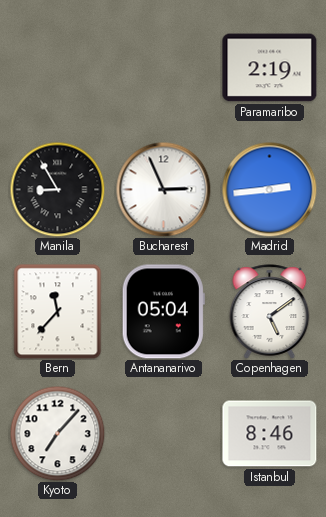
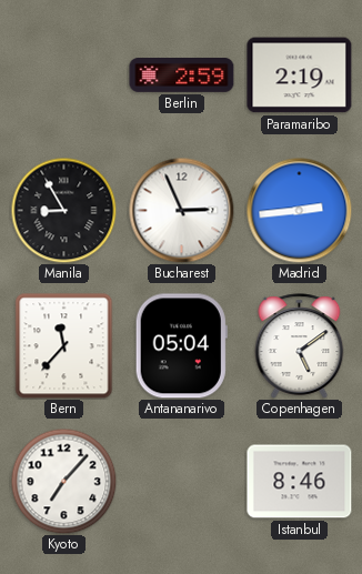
Berlin: none -> 2:59
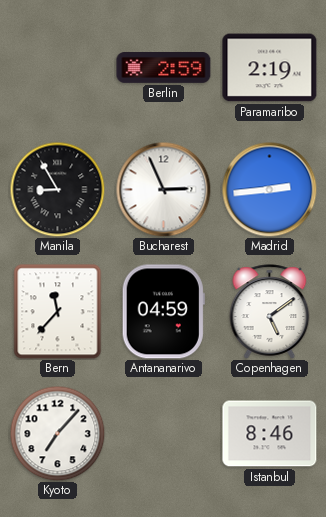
Antananarivo: 05:04 -> 04:59
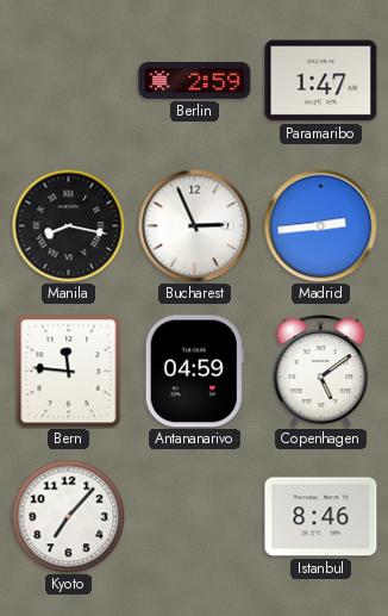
Paramaribo: 2:19 -> 1:47
Manila: 8:55 -> 8:17
Bern: 11:37 -> 11:46
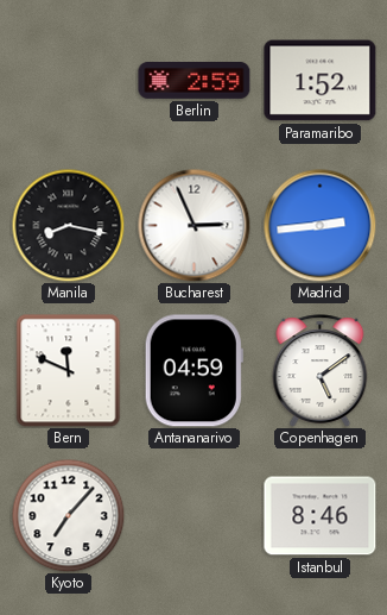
Paramaribo: 1:47 -> 1:52
Bern: 11:46 -> 11:49
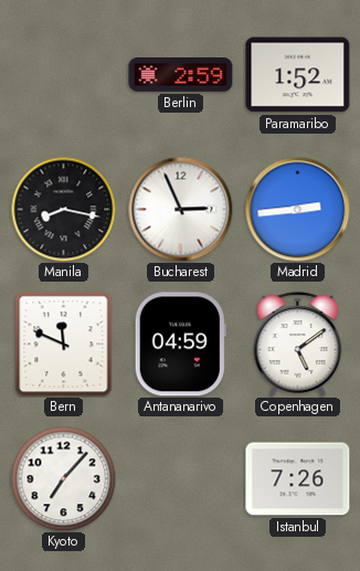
Istanbul: 8:46 -> 7:26
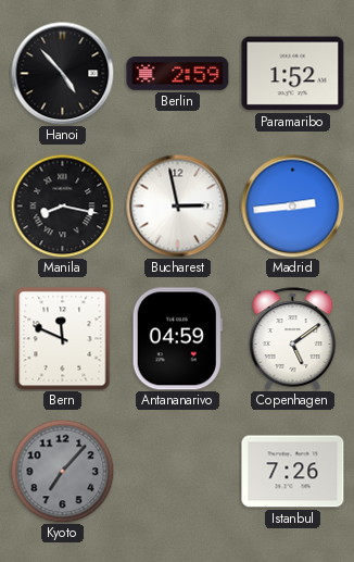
Hanoi: none -> 4:53
Bucharest: 2:56 -> 2:58
Kyoto dial: white -> grey
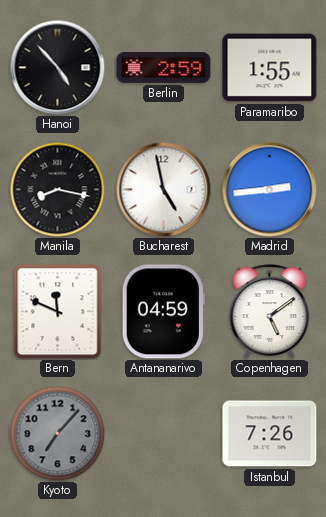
Paramaribo: 1:52 -> 1:55
Bucharest: 2:58 -> 4:58
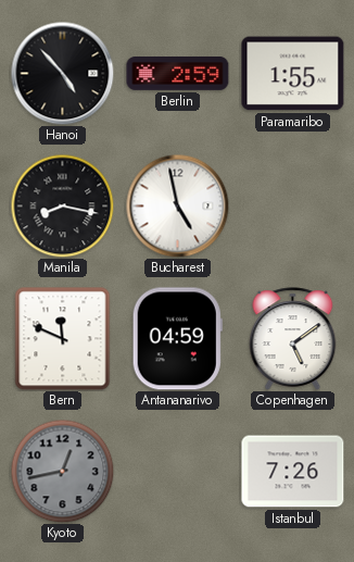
Madrid: 2:44 -> none
Kyoto: 7:07 -> 12:43
